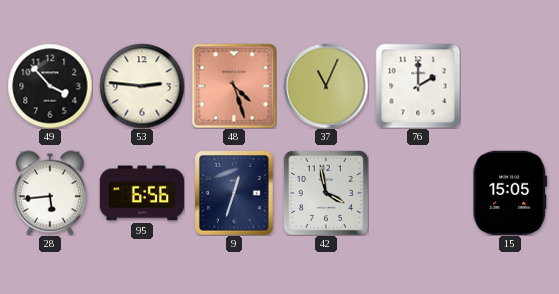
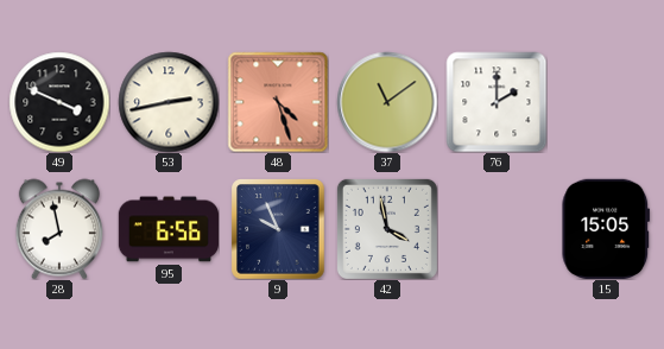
49: 3:53 -> 3:49
53: 2:46 -> 2:43
37: 11:04 -> 11:09
28: 5:44 -> 7:58
9: 12:33 -> 9:56
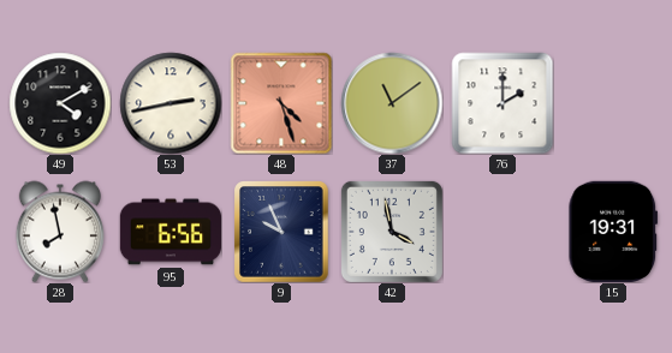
49: 3:49 -> 4:10
15: 15:05 -> 19:31
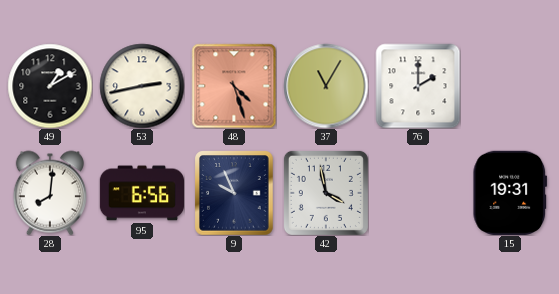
49: 4:10 -> 1:10
37: 11:09 -> 11:05
28: 7:58 -> 8:01
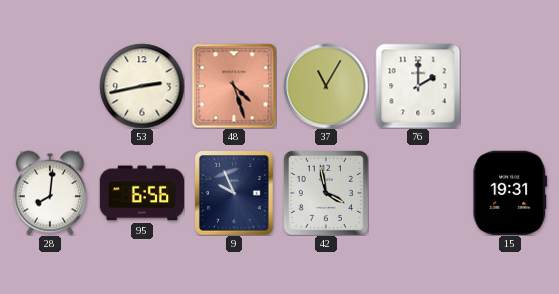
49: 1:10 -> none
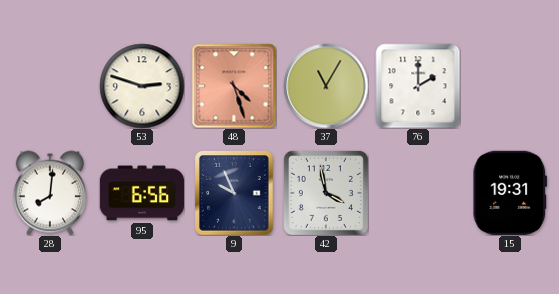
53: 2:43 -> 2:48
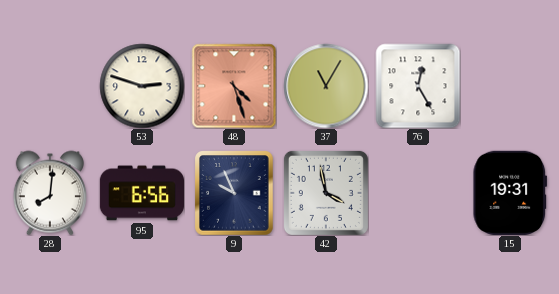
76: 2:00 -> 12:25
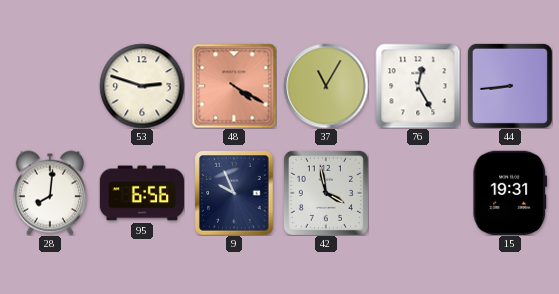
48: 4:27 -> 4:20
44: none -> 8:44
